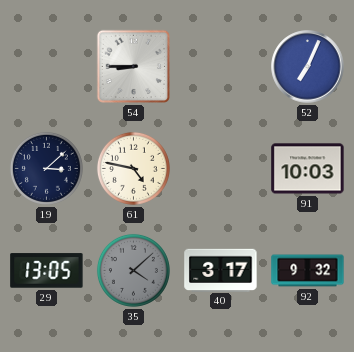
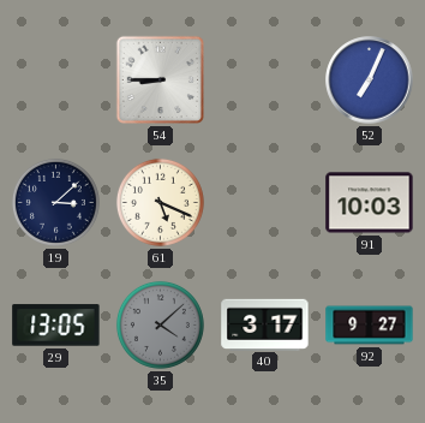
61: 4:47 -> 5:19
92: 9:32 -> 9:27
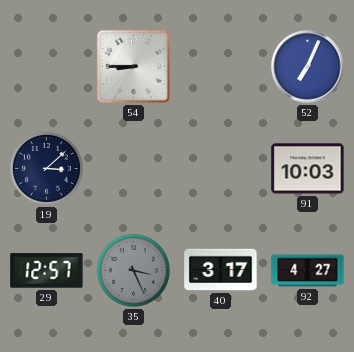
61: 5:19 -> none
29: 13:05 -> 12:57
35: 4:08 -> 3:26
92: 9:27 -> 4:27
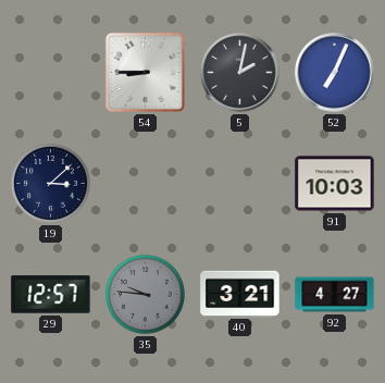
5: none -> 2:02
35: 3:26 -> 9:46
40: 3:17 -> 3:21
